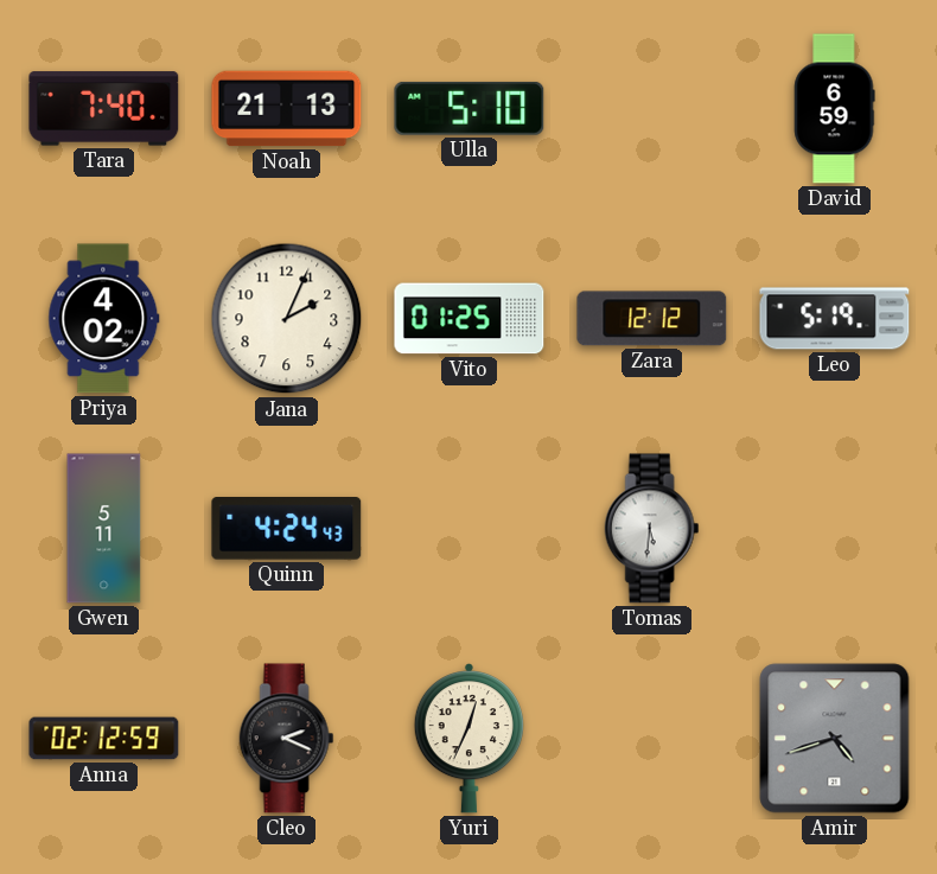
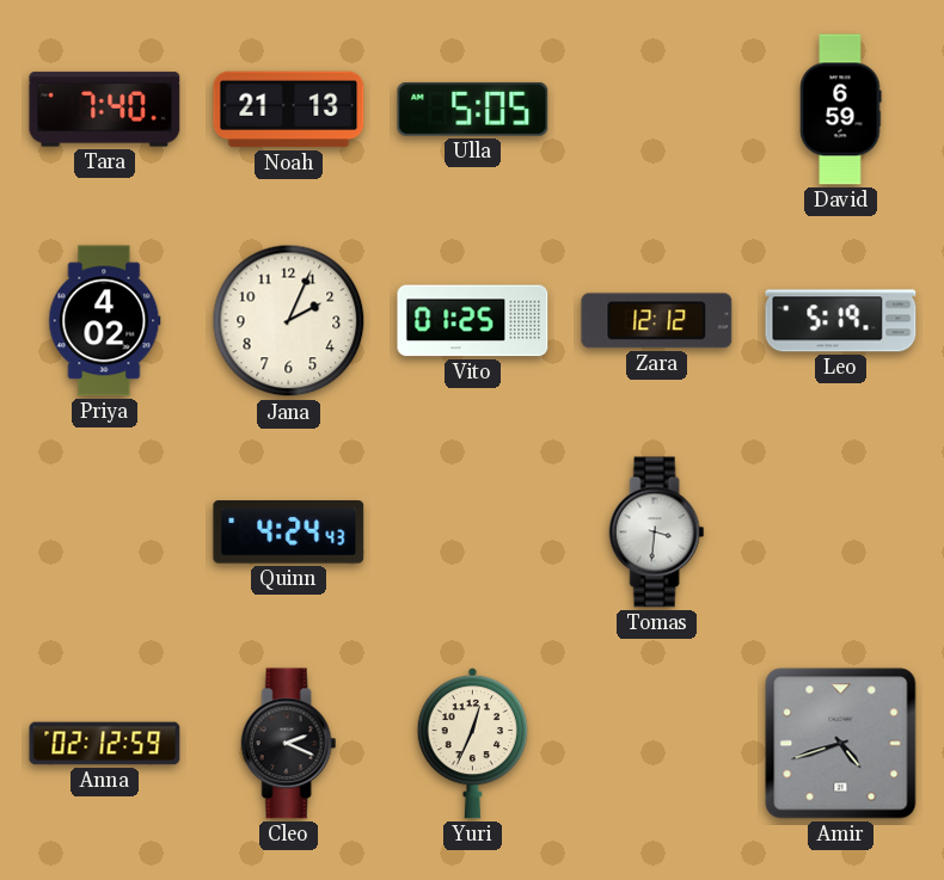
Ulla: 5:10 -> 5:05
Gwen: 5:11 -> none
Tomas: 5:31 -> 3:31
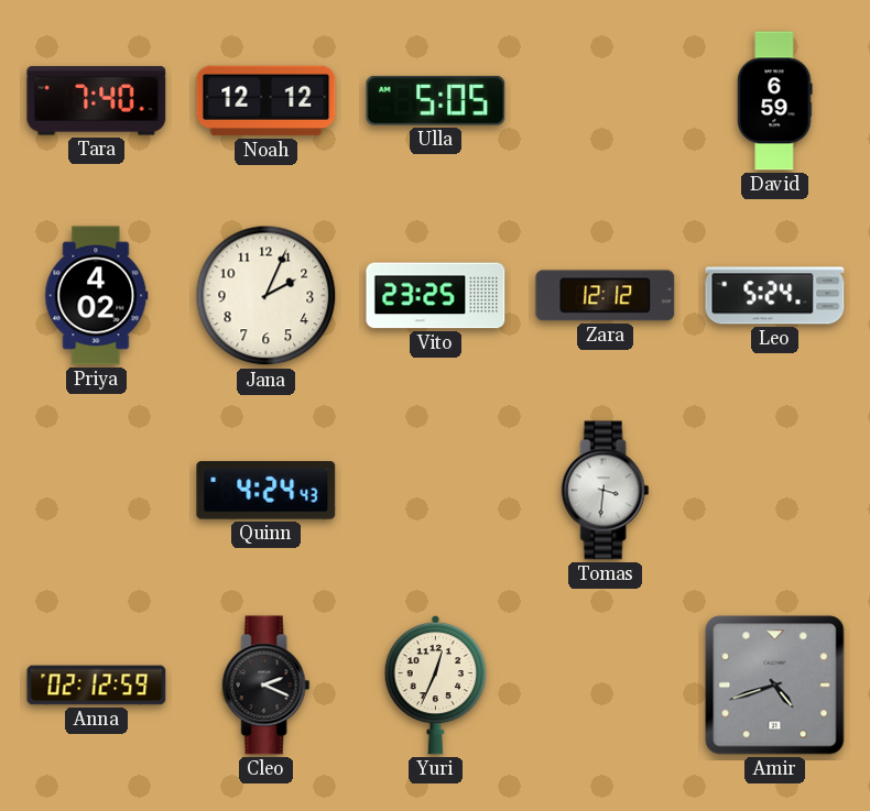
Noah: 21:13 -> 12:12
Vito: 01:25 -> 23:25
Leo: 5:19 -> 5:24
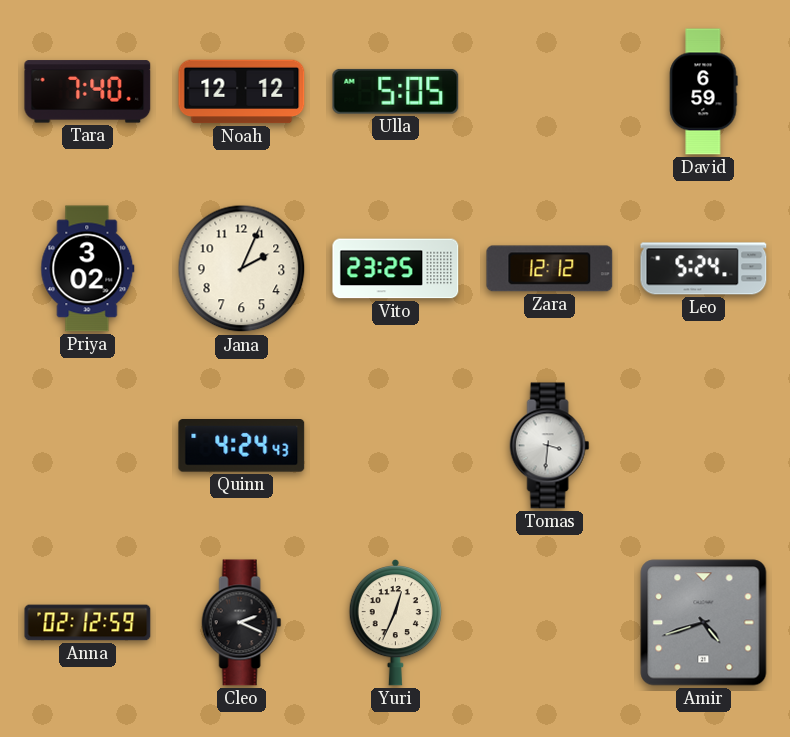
Priya: 4:02 -> 3:02
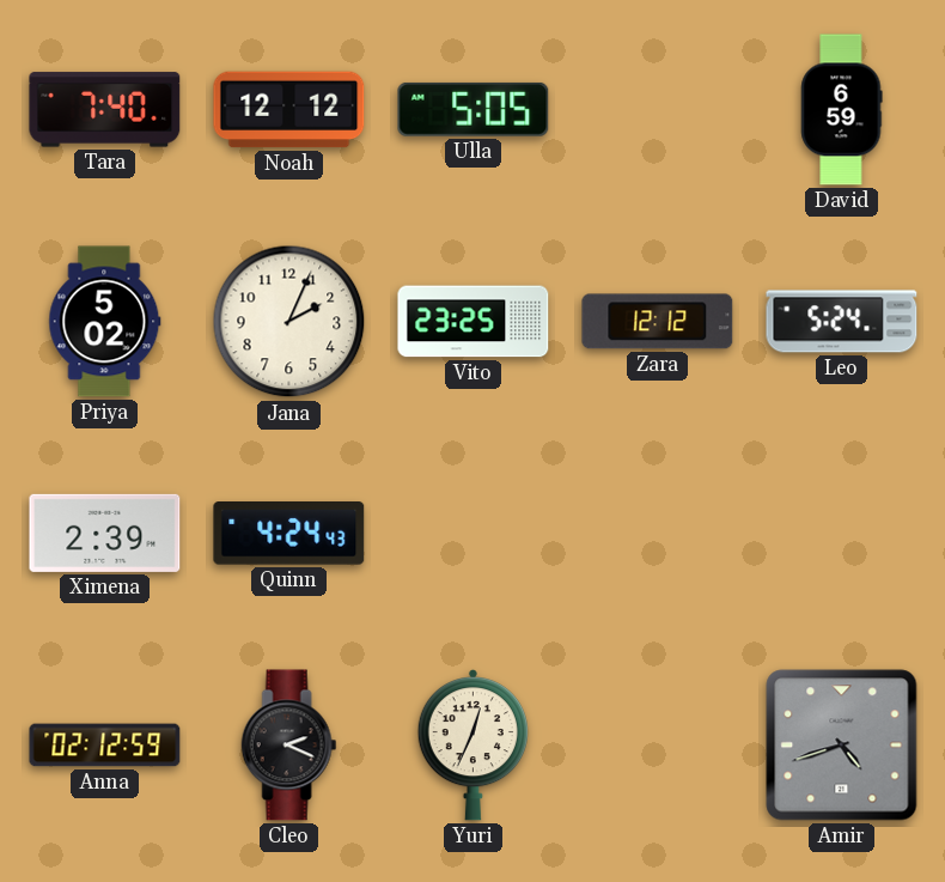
Priya: 3:02 -> 5:02
Ximena: none -> 2:39
Tomas: 3:31 -> none
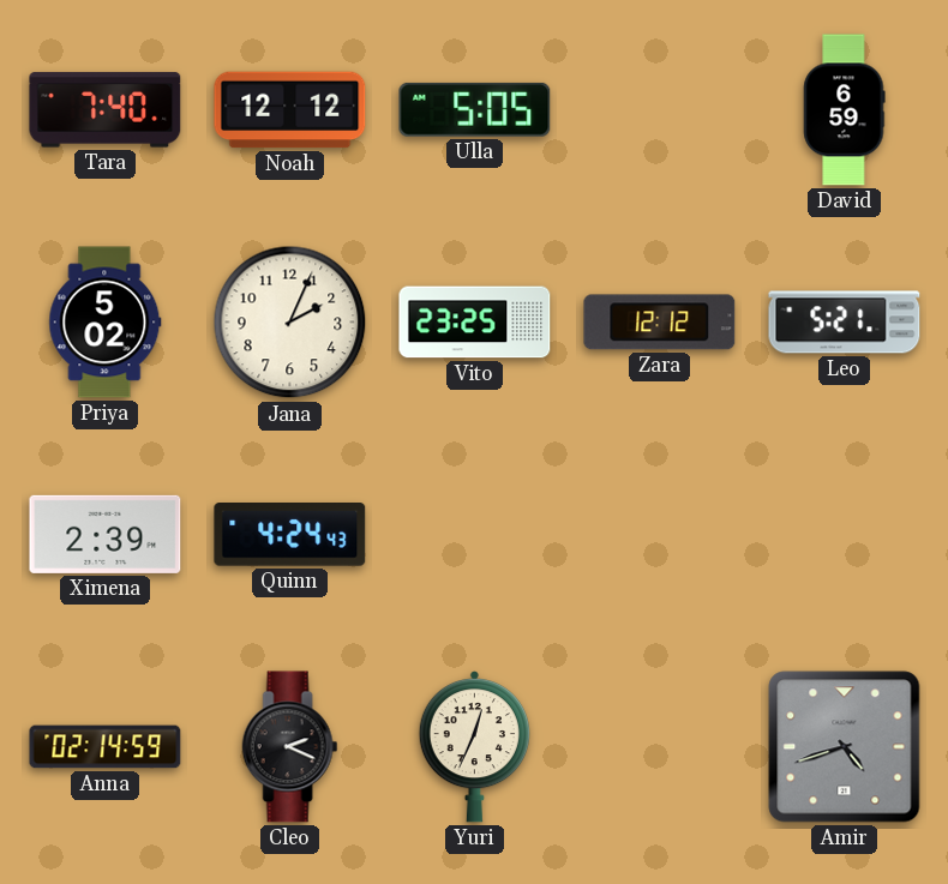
Leo: 5:24 -> 5:21
Anna: 02:12 -> 02:14
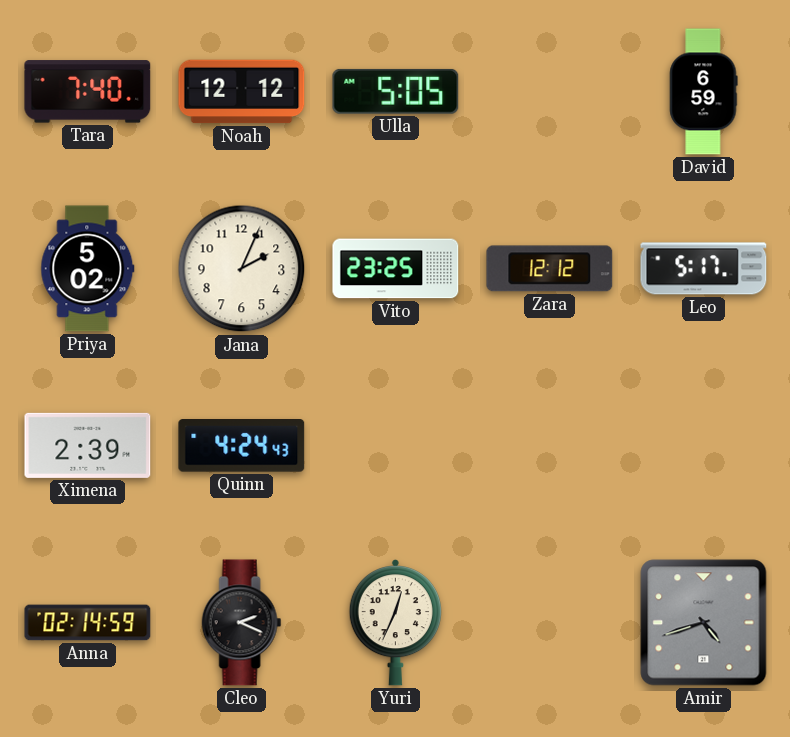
Leo: 5:21 -> 5:17
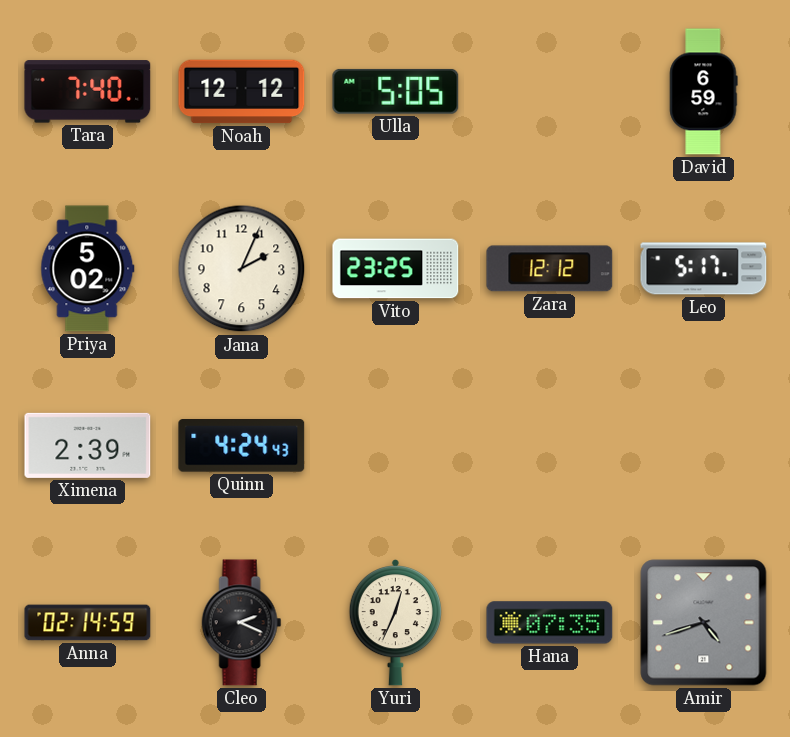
Hana: none -> 07:35
